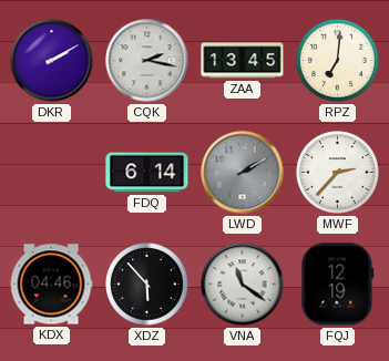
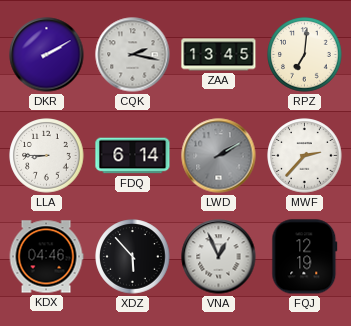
LLA: none -> 8:45
VNA: 11:21 -> 12:56
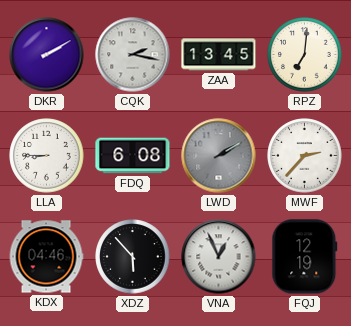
FDQ: 6:14 -> 6:08
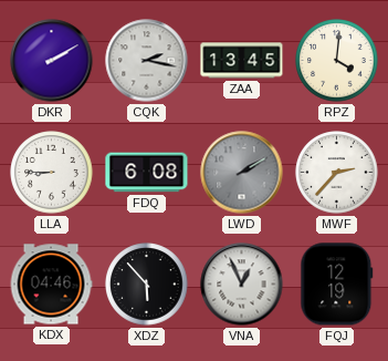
RPZ: 7:01 -> 4:01
